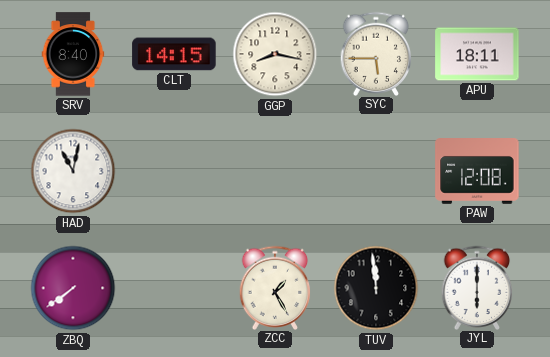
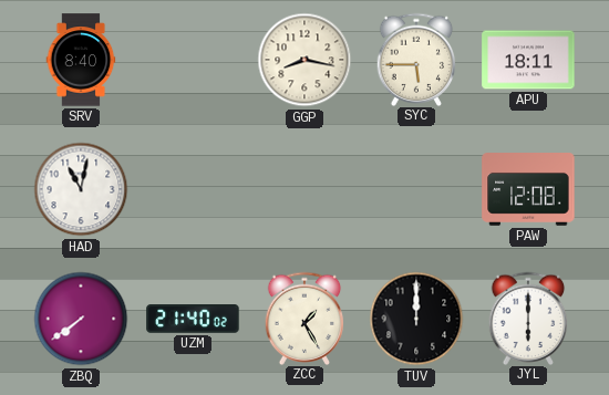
CLT: 14:15 -> none
UZM: none -> 21:40
TUV: 11:59 -> 12:00
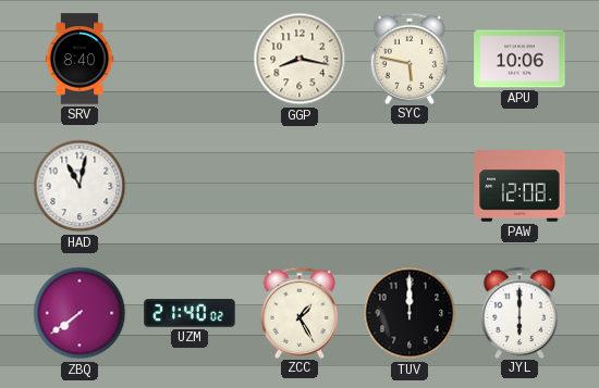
SYC: 5:45 -> 5:47
APU: 18:11 -> 10:06
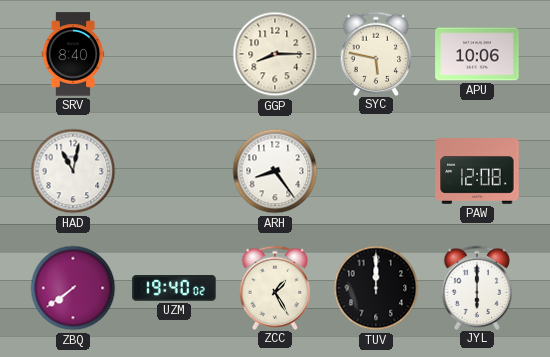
GGP: 8:17 -> 8:15
ARH: none -> 8:24
UZM: 21:40 -> 19:40
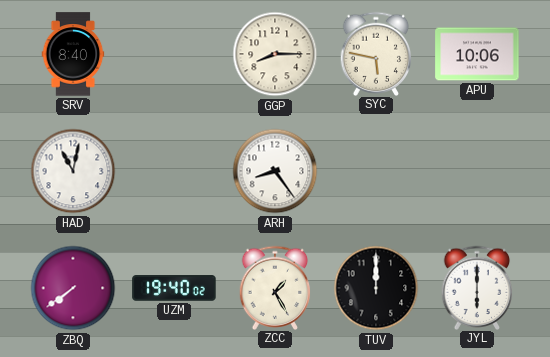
PAW: 12:08 -> none
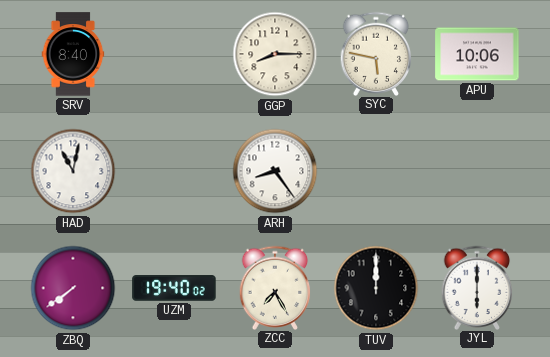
ZCC: 1:25 -> 7:25
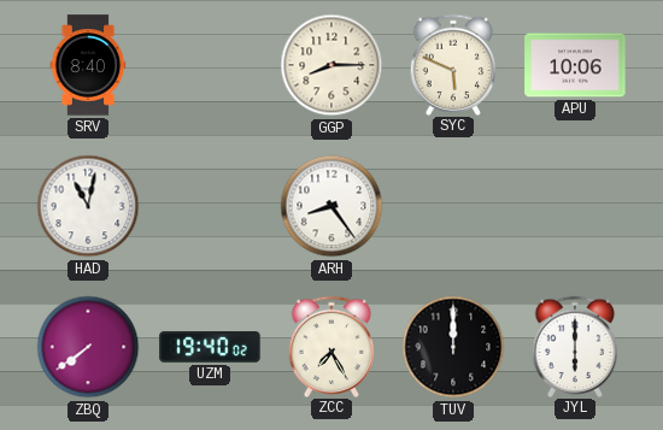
SYC: 5:47 -> 5:49
